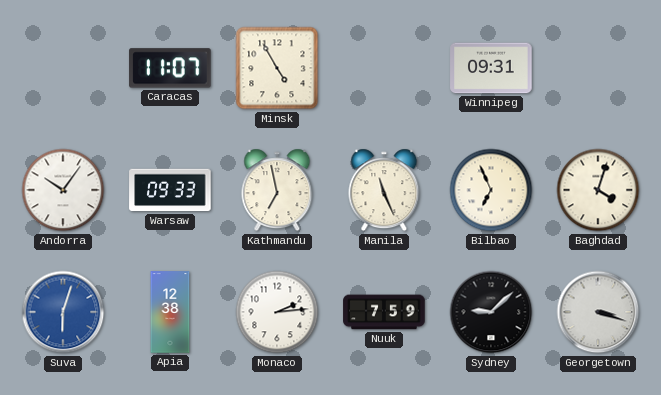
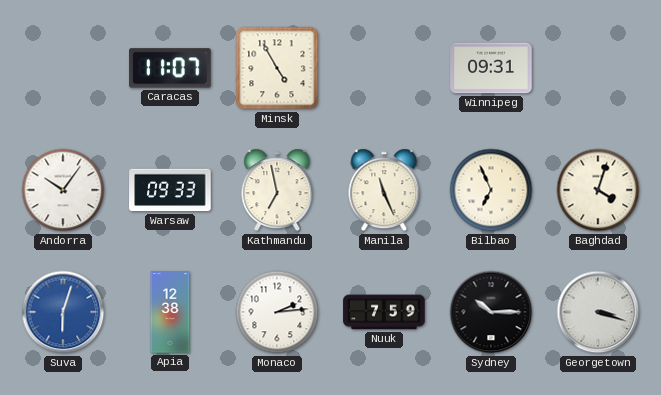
Sydney: 9:08 -> 10:15
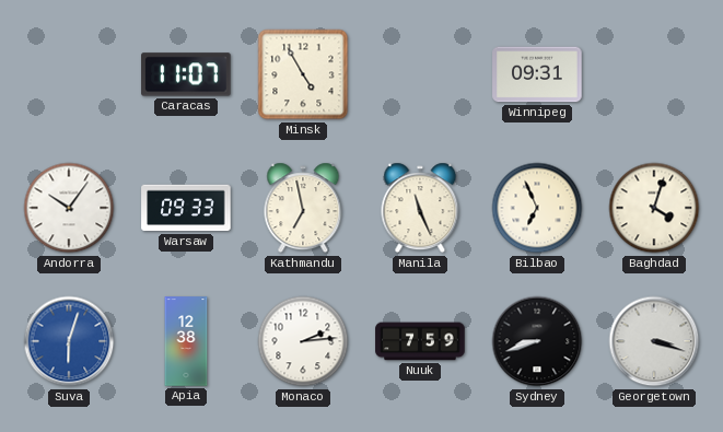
Sydney: 10:15 -> 8:42
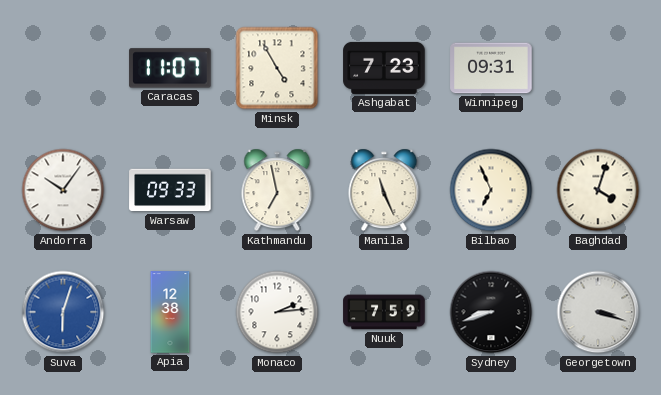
Ashgabat: none -> 7:23
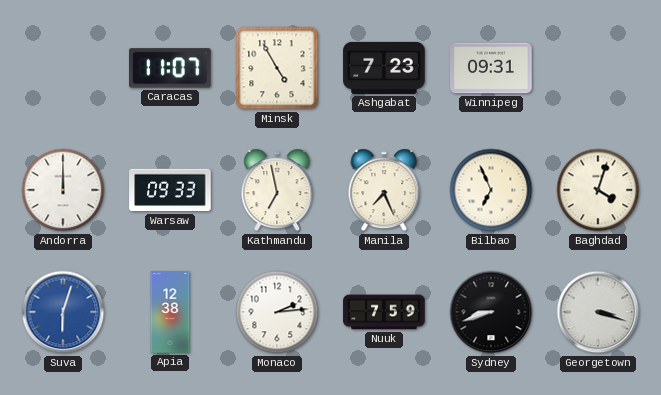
Andorra: 10:06 -> 12:00
Manila: 11:26 -> 7:26
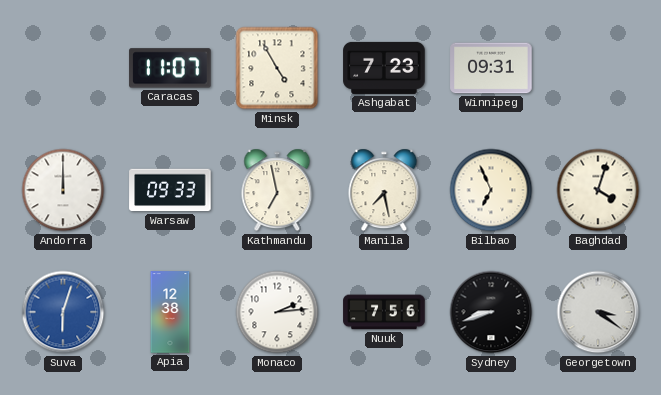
Manila: 7:26 -> 7:28
Nuuk: 7:59 -> 7:56
Georgetown: 3:18 -> 3:21
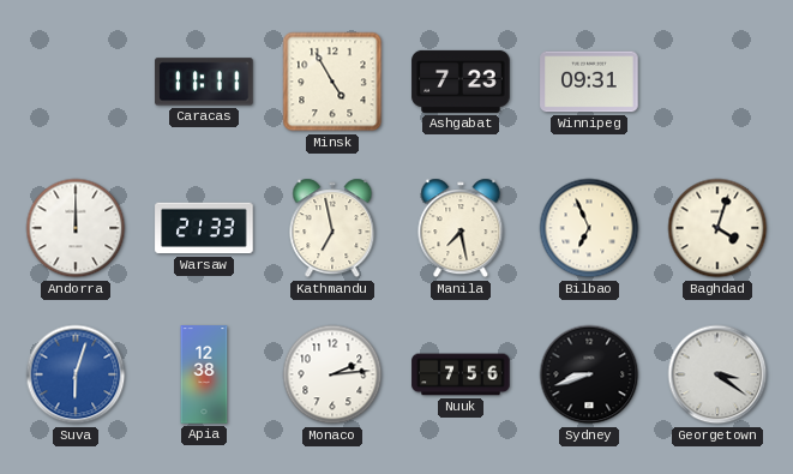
Caracas: 11:07 -> 11:11
Warsaw: 09:33 -> 21:33
